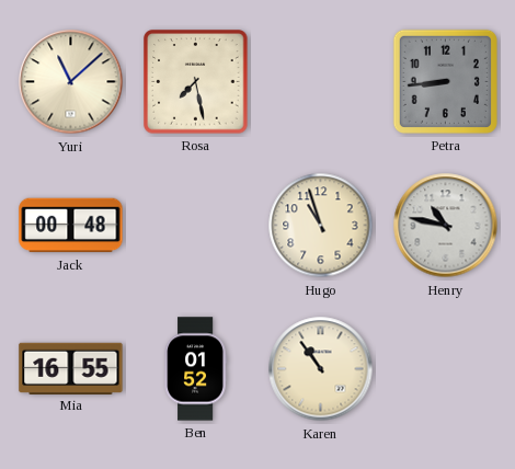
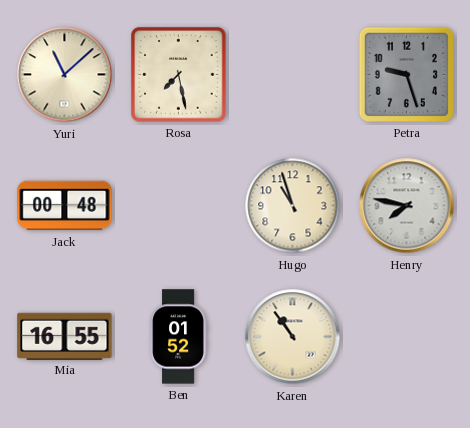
Petra: 8:44 -> 9:27
Henry: 10:47 -> 7:47
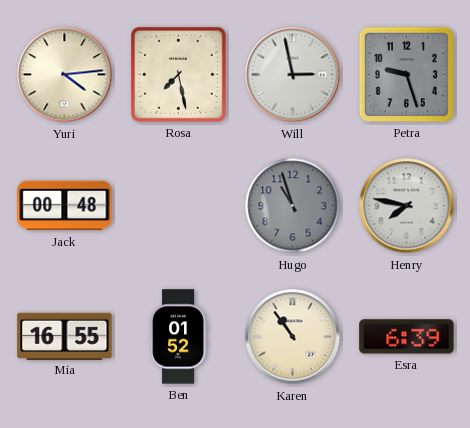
Yuri: 11:08 -> 4:14
Will: none -> 2:58
Hugo dial: cream -> grey
Esra: none -> 6:39
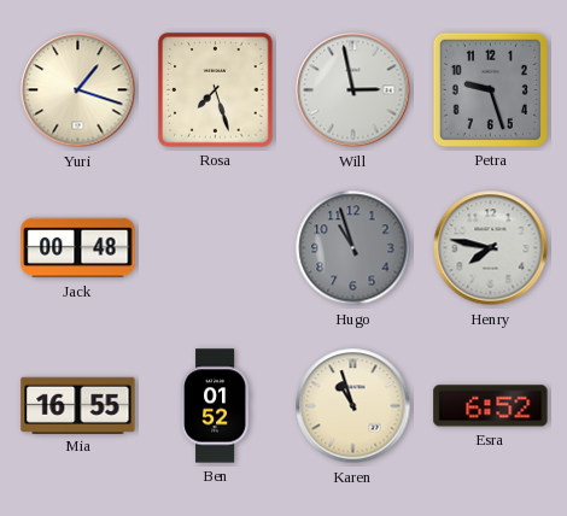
Yuri: 4:14 -> 1:18
Rosa: 7:28 -> 7:27
Karen: 10:54 -> 10:57
Esra: 6:39 -> 6:52
